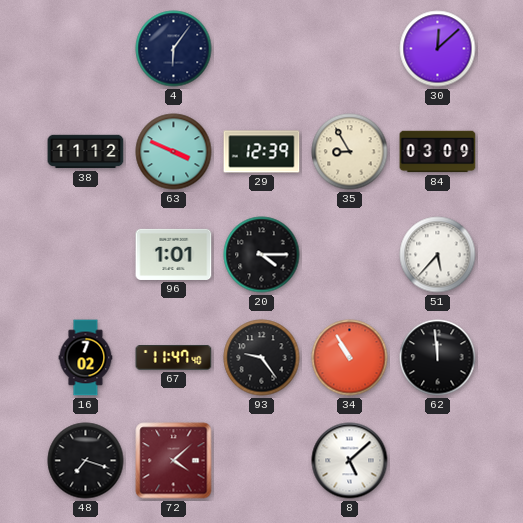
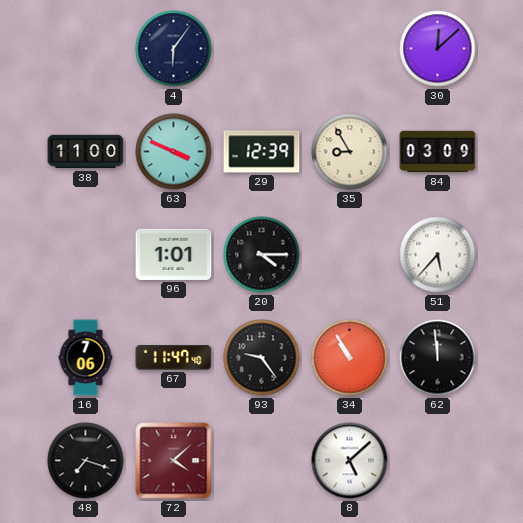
38: 11:12 -> 11:00
16: 7:02 -> 7:06
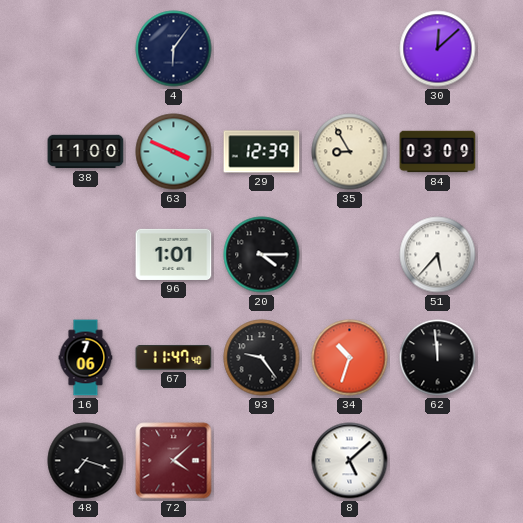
34: 10:55 -> 10:33
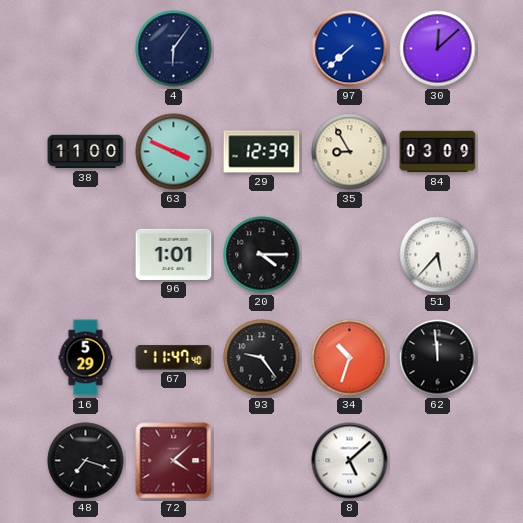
97: none -> 7:38
16: 7:06 -> 5:29
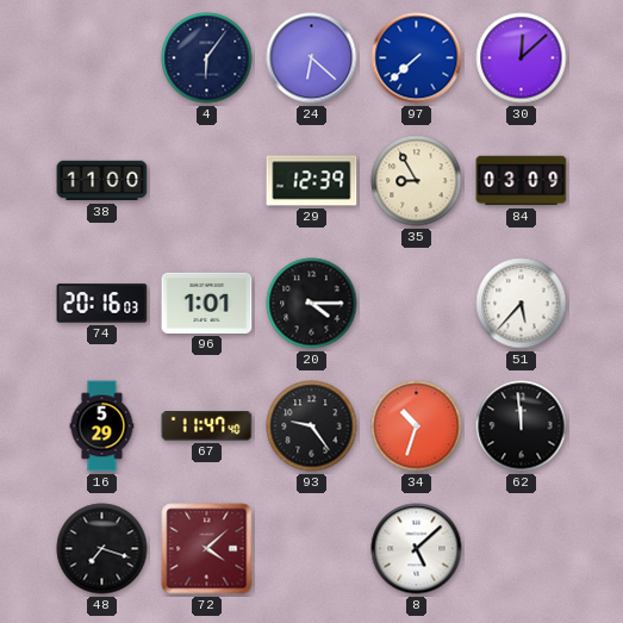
24: none -> 6:22
63: 3:49 -> none
74: none -> 20:16
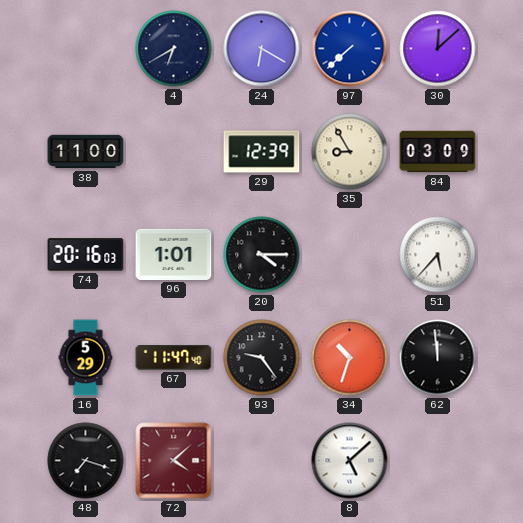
4: 6:06 -> 6:40
24: 6:22 -> 6:20
